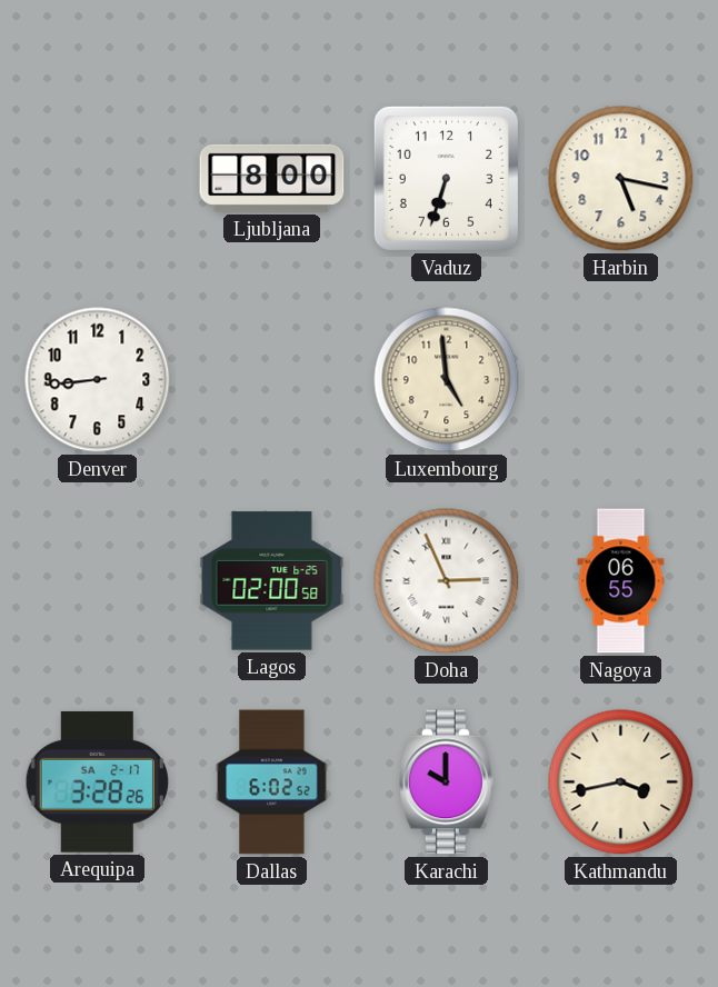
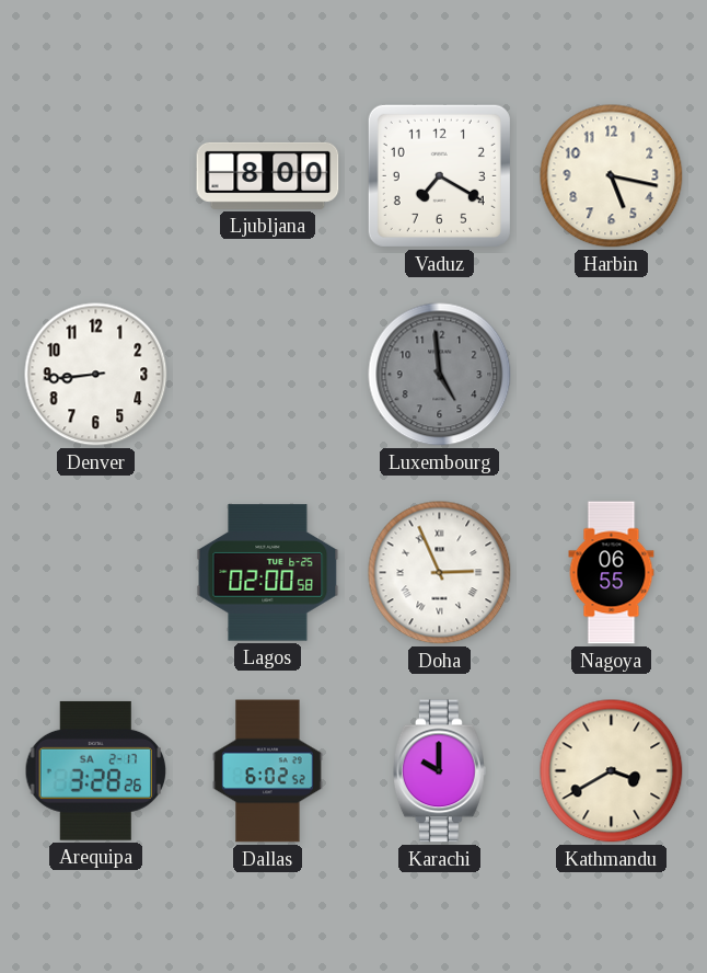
Vaduz: 6:33 -> 7:20
Luxembourg dial: cream -> grey
Kathmandu: 3:43 -> 3:40
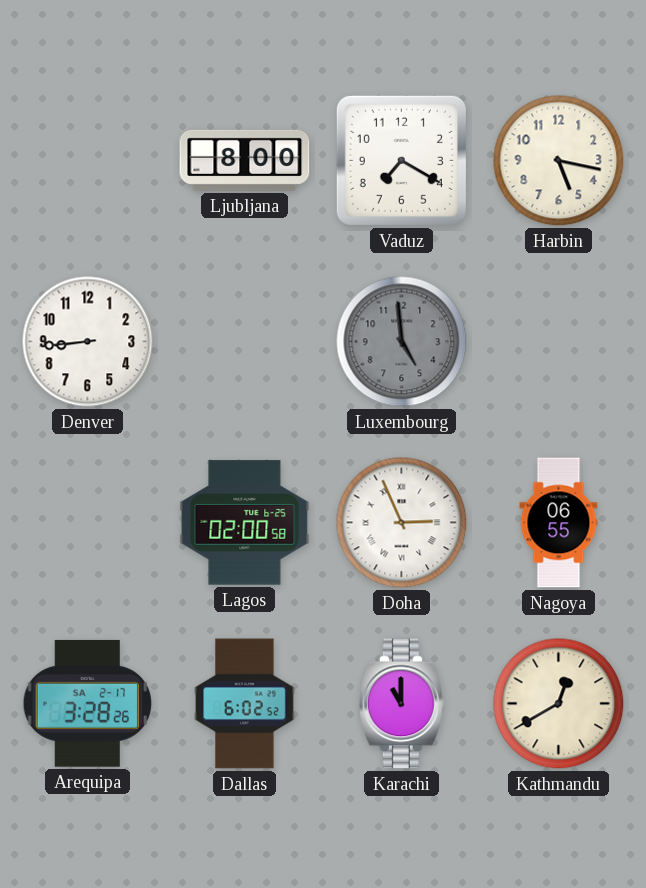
Karachi: 10:00 -> 11:00
Kathmandu: 3:40 -> 12:40
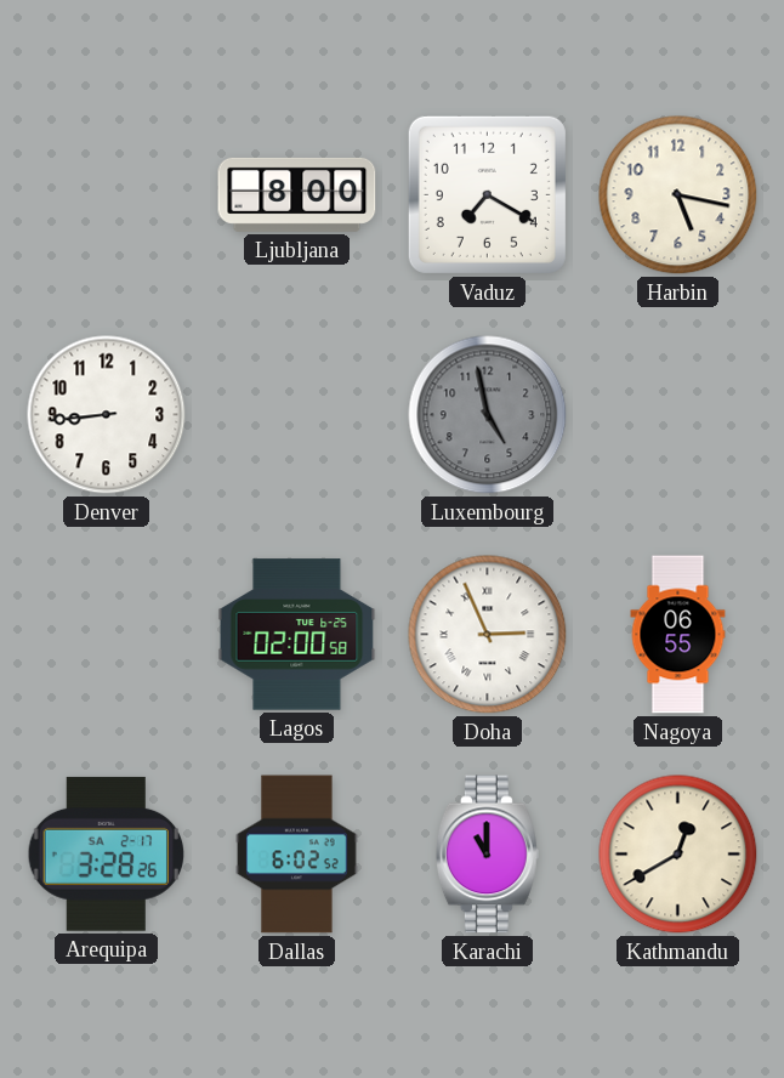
Luxembourg: 4:59 -> 4:58
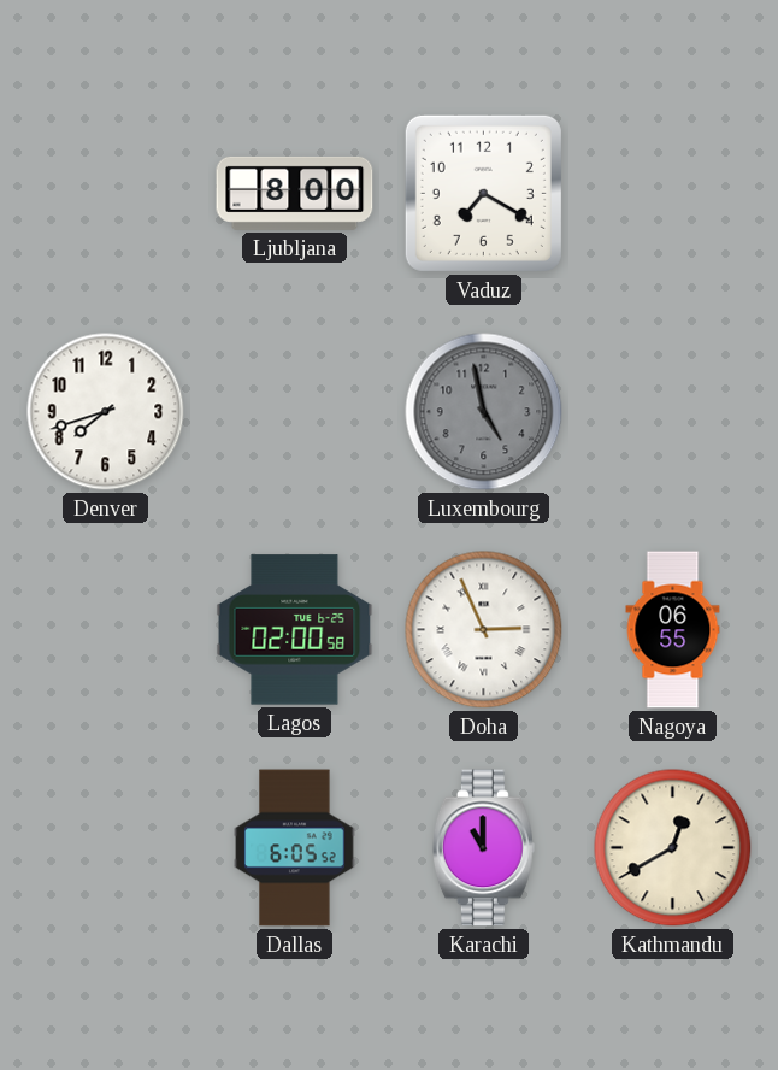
Harbin: 5:17 -> none
Denver: 8:44 -> 7:42
Arequipa: 3:28 -> none
Dallas: 6:02 -> 6:05
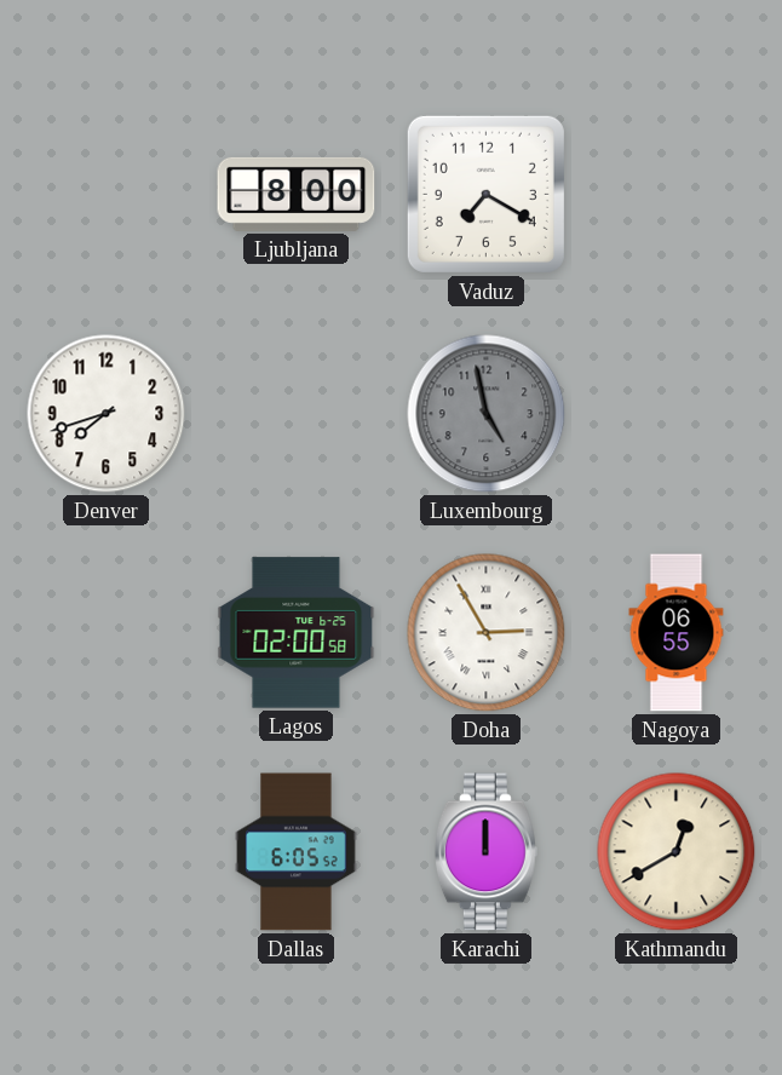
Doha: 2:56 -> 2:55
Karachi: 11:00 -> 12:00
